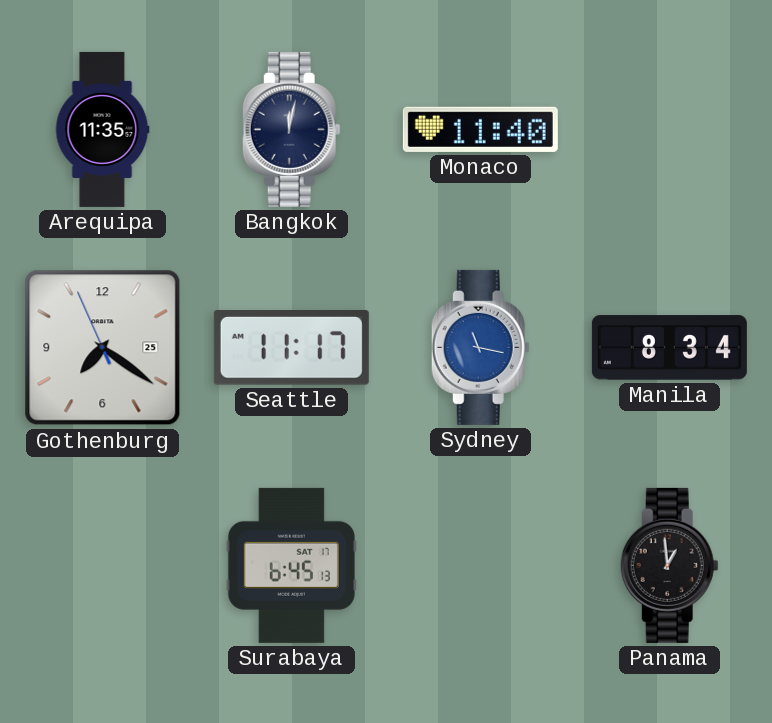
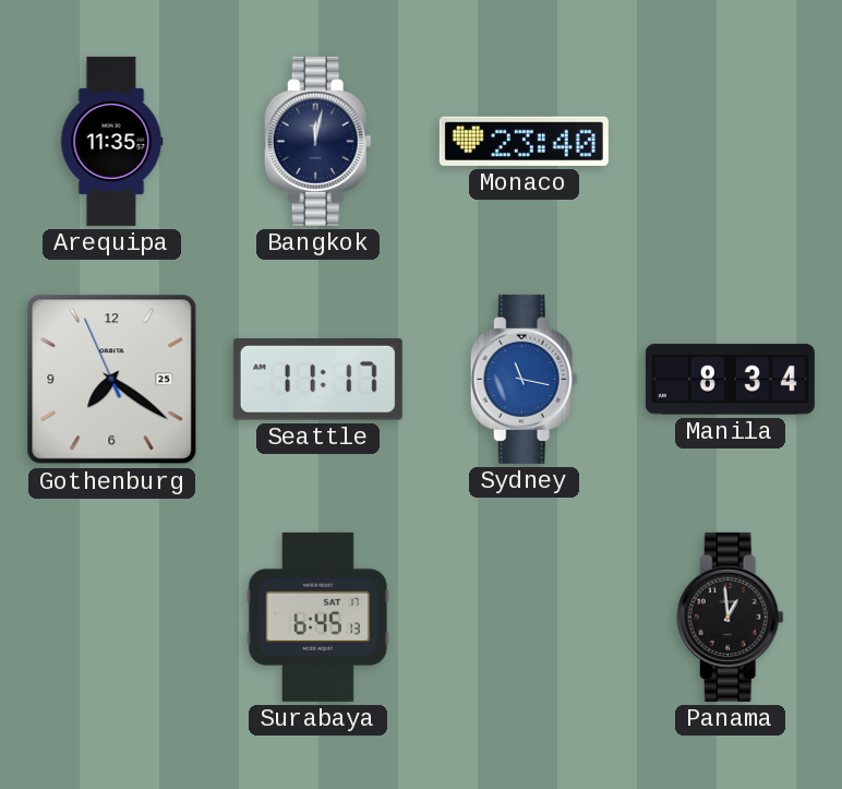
Monaco: 11:40 -> 23:40
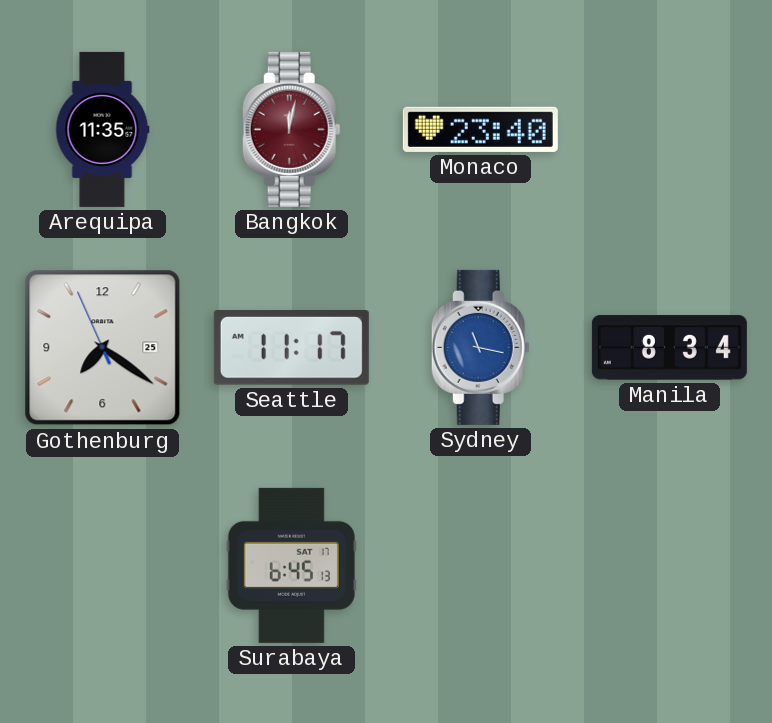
Bangkok dial: navy -> burgundy
Panama: 12:59 -> none
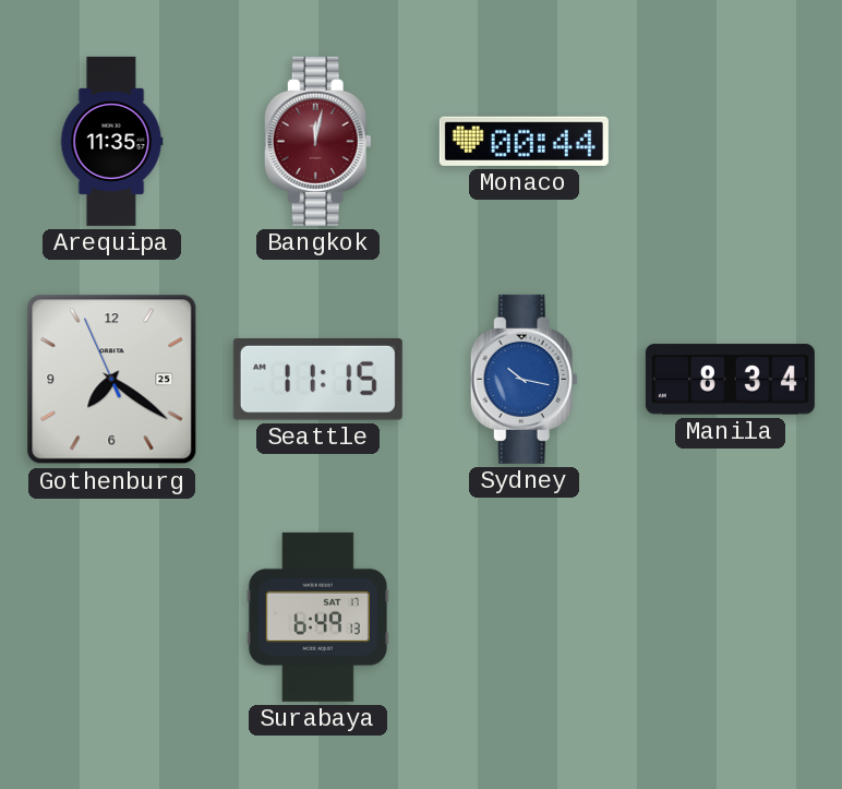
Monaco: 23:40 -> 00:44
Seattle: 11:17 -> 11:15
Sydney: 11:17 -> 10:17
Surabaya: 6:45 -> 6:49
